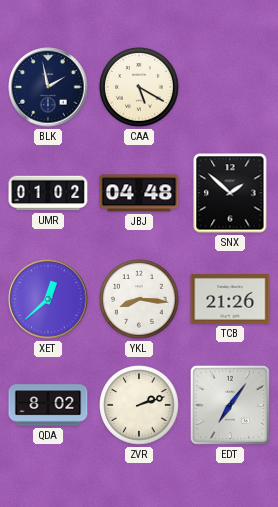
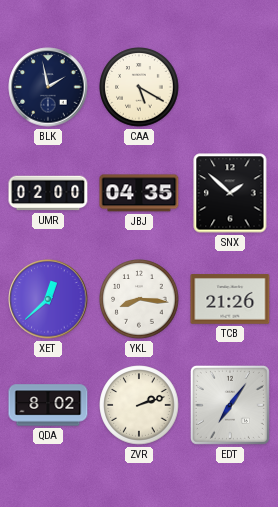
UMR: 01:02 -> 02:00
JBJ: 04:48 -> 04:35
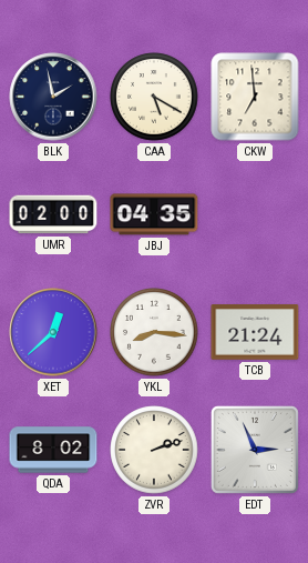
CKW: none -> 6:59
SNX: 1:52 -> none
TCB: 21:26 -> 21:24
EDT: 7:06 -> 2:56
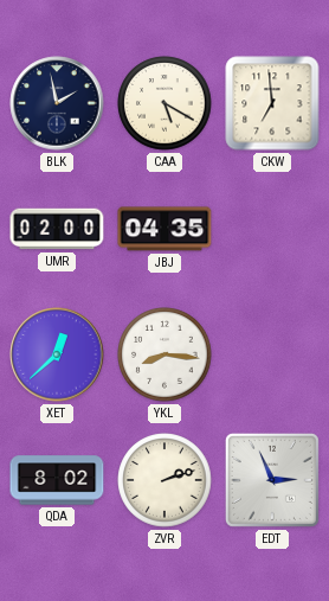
TCB: 21:24 -> none
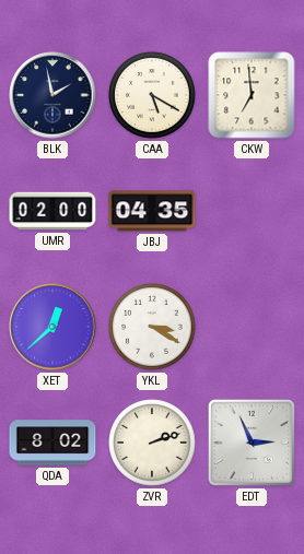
YKL: 8:16 -> 3:20
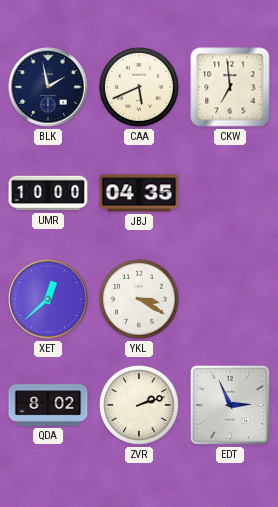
CAA: 5:20 -> 5:41
UMR: 02:00 -> 10:00
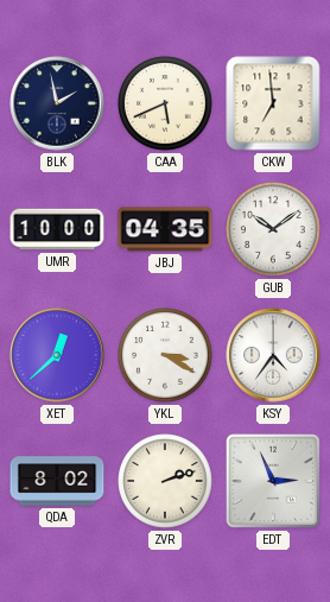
GUB: none -> 10:09
KSY: none -> 4:36
